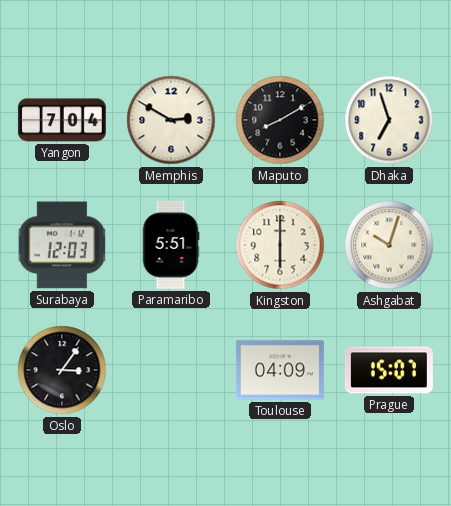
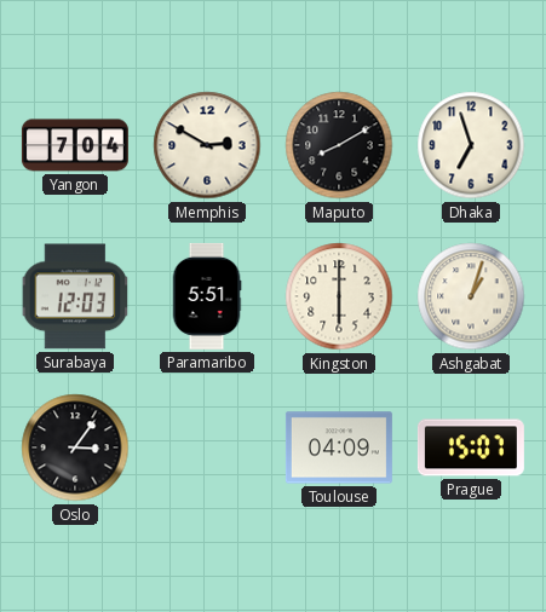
Ashgabat: 10:03 -> 1:03
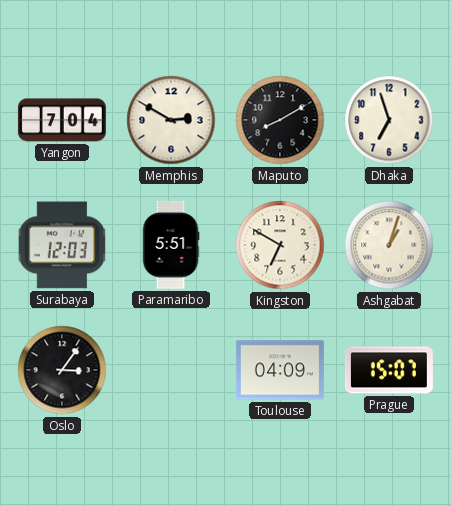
Kingston: 6:00 -> 6:50
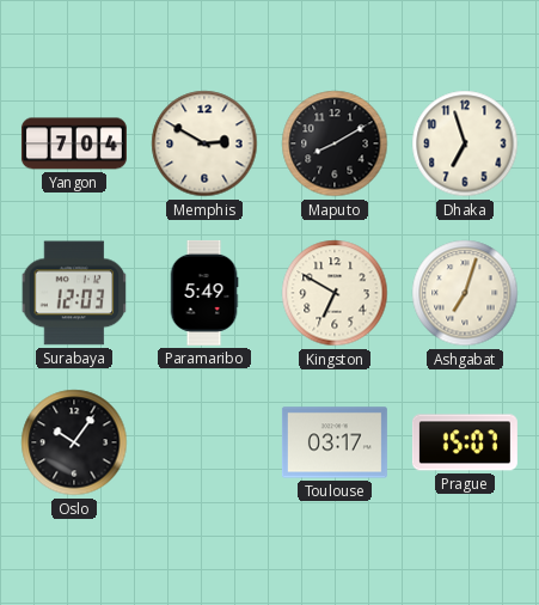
Paramaribo: 5:51 -> 5:49
Ashgabat: 1:03 -> 7:03
Oslo: 3:06 -> 10:06
Toulouse: 04:09 -> 03:17
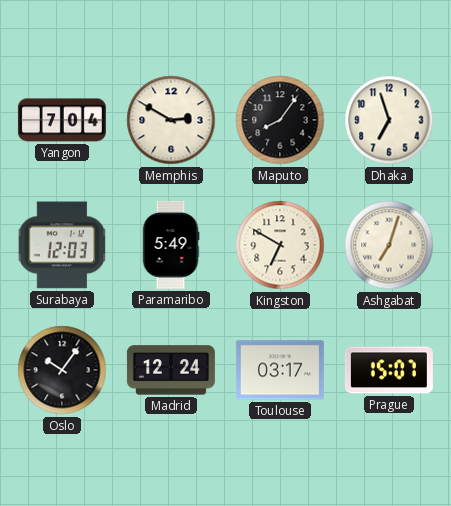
Maputo: 8:10 -> 8:06
Madrid: none -> 12:24
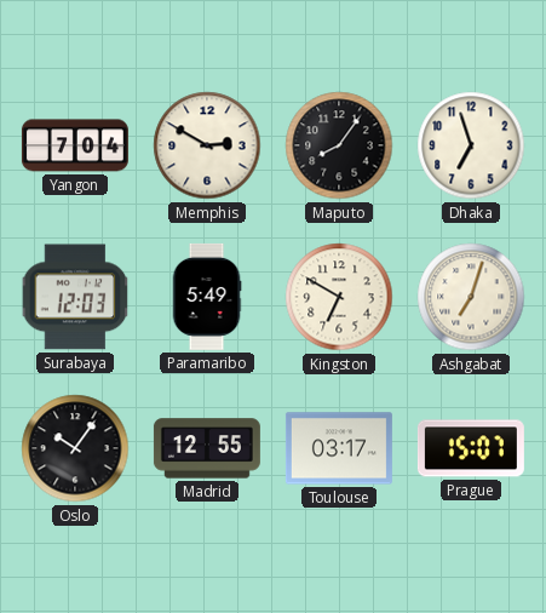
Madrid: 12:24 -> 12:55
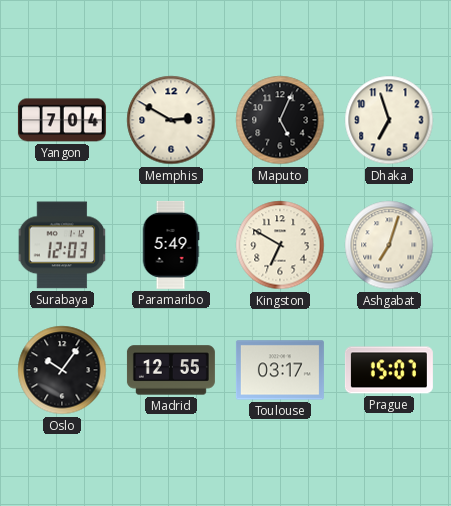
Maputo: 8:06 -> 5:04
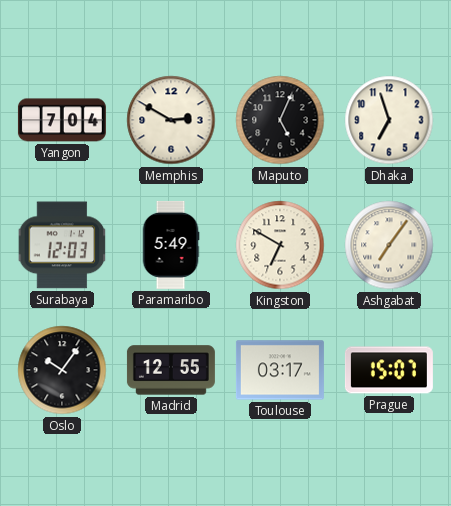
Ashgabat: 7:03 -> 7:06
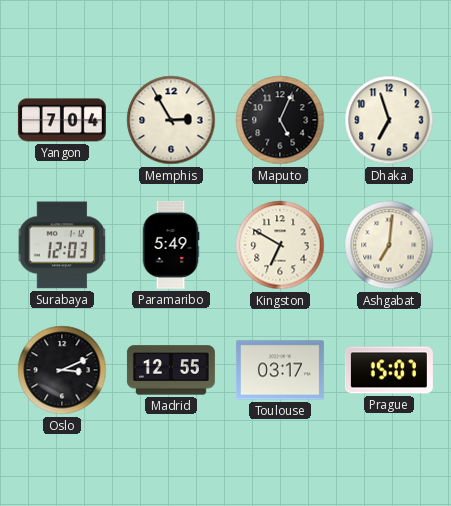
Memphis: 2:50 -> 2:55
Ashgabat: 7:06 -> 7:01
Oslo: 10:06 -> 3:11
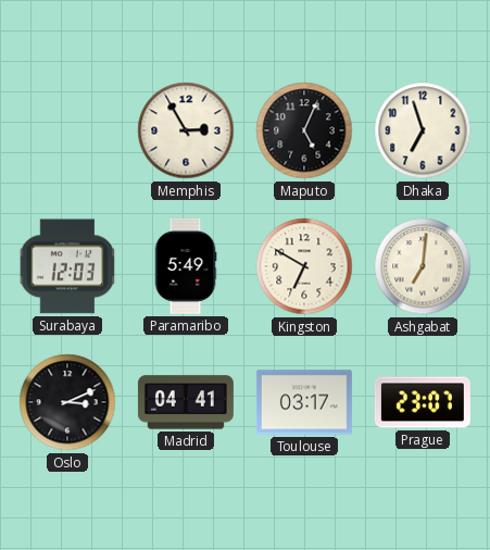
Yangon: 7:04 -> none
Madrid: 12:55 -> 04:41
Prague: 15:07 -> 23:07
